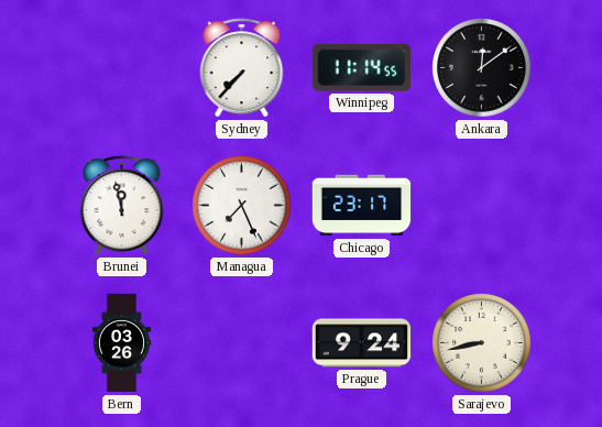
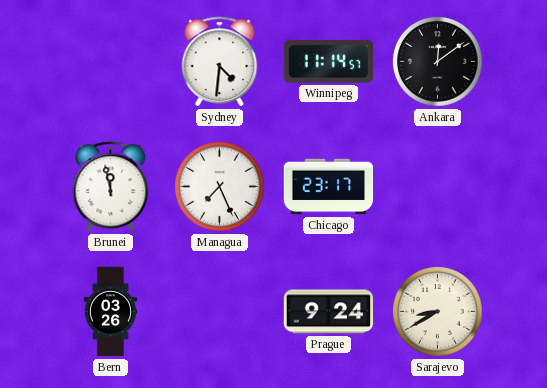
Sydney: 7:37 -> 4:31
Winnipeg: 11:14:55 -> 11:14:57
Sarajevo: 8:43 -> 8:40
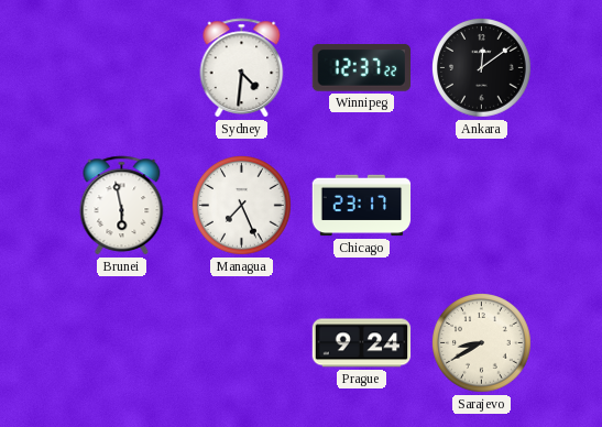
Winnipeg: 11:14 -> 12:37
Brunei: 11:58 -> 5:58
Bern: 03:26 -> none
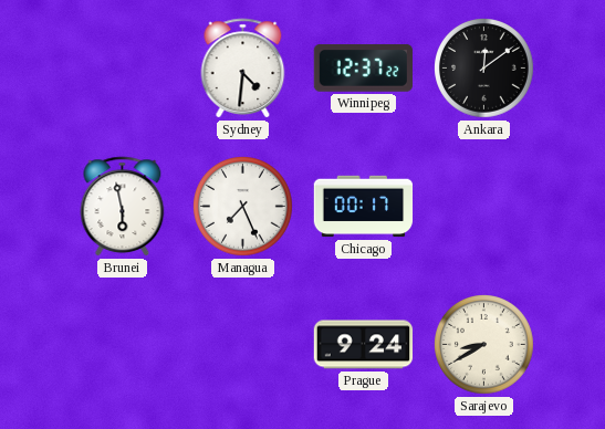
Chicago: 23:17 -> 00:17
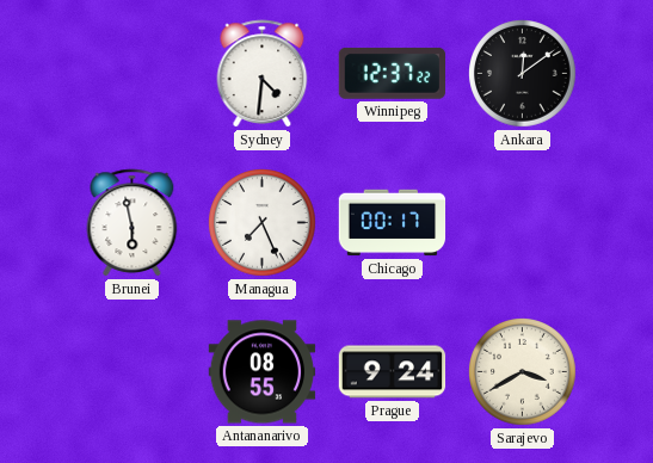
Antananarivo: none -> 08:55
Sarajevo: 8:40 -> 3:40
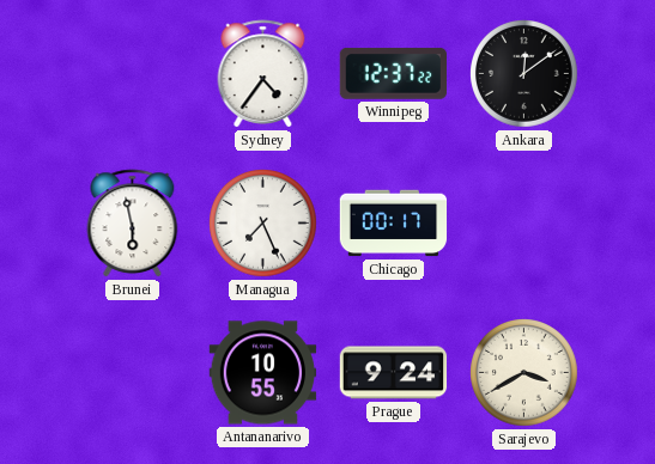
Sydney: 4:31 -> 4:36
Antananarivo: 08:55 -> 10:55
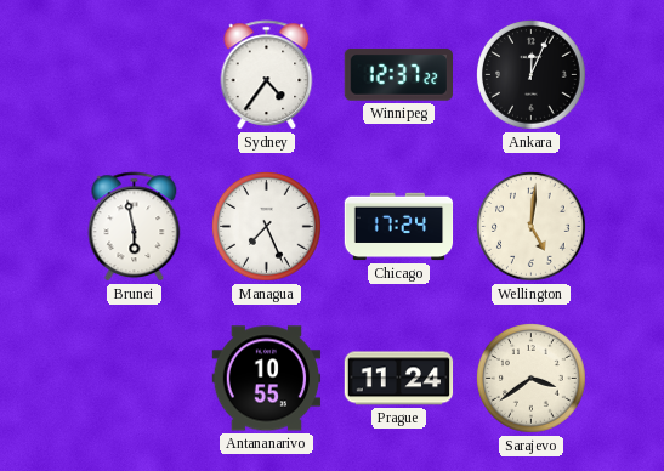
Ankara: 12:09 -> 12:04
Chicago: 00:17 -> 17:24
Wellington: none -> 5:01
Prague: 9:24 -> 11:24
Sarajevo: 3:40 -> 3:39
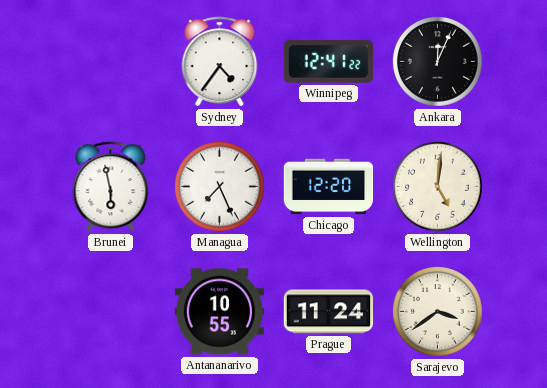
Winnipeg: 12:37 -> 12:41
Chicago: 17:24 -> 12:20
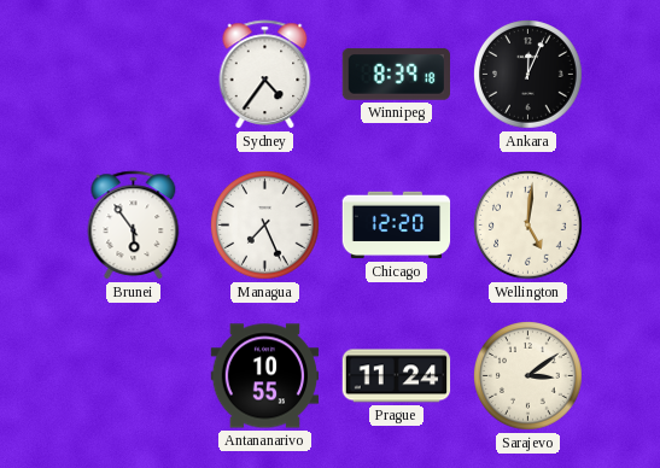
Winnipeg: 12:41 -> 8:39
Brunei: 5:58 -> 5:54
Sarajevo: 3:39 -> 3:09
